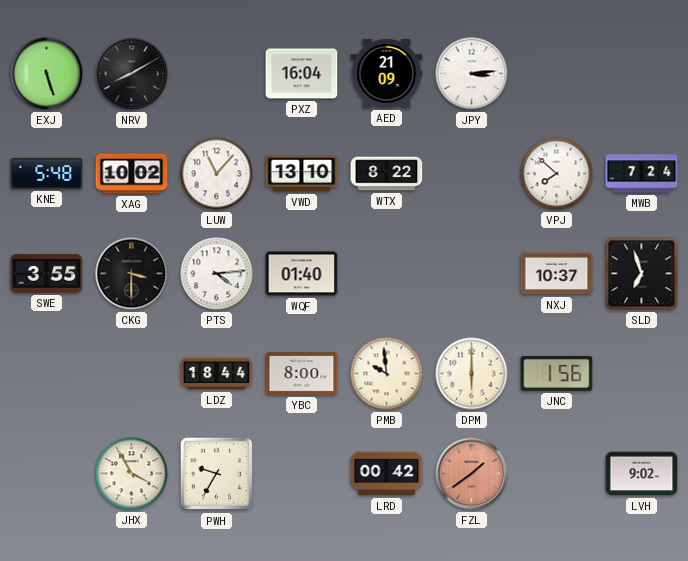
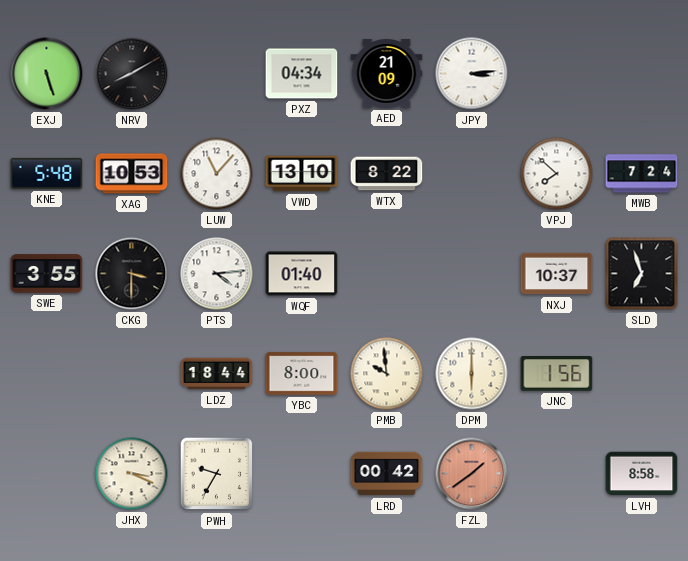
PXZ: 16:04 -> 04:34
XAG: 10:02 -> 10:53
JHX: 3:55 -> 3:19
LVH: 9:02 -> 8:58
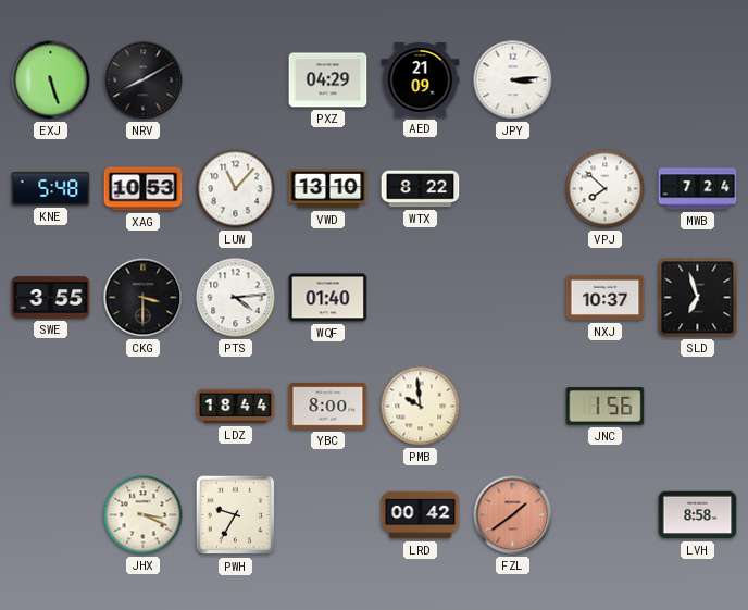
PXZ: 04:34 -> 04:29
DPM: 6:00 -> none
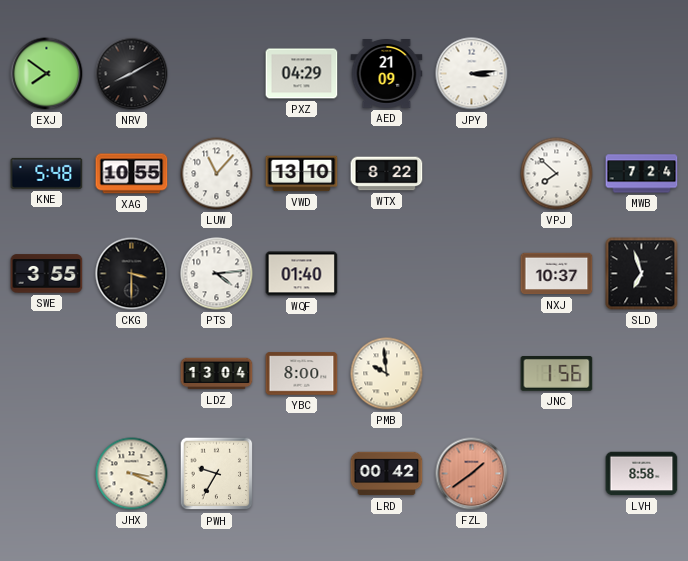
EXJ: 5:27 -> 7:51
XAG: 10:53 -> 10:55
LDZ: 18:44 -> 13:04
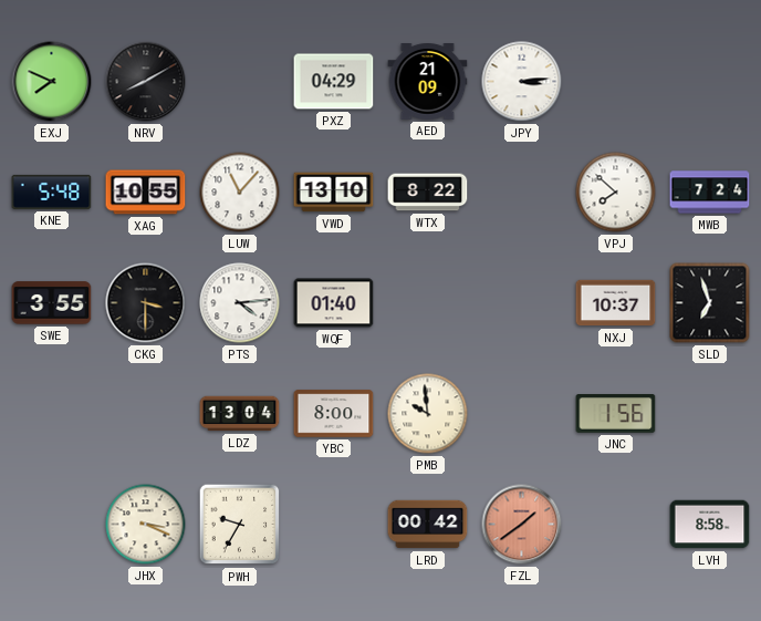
EXJ: 7:51 -> 7:49
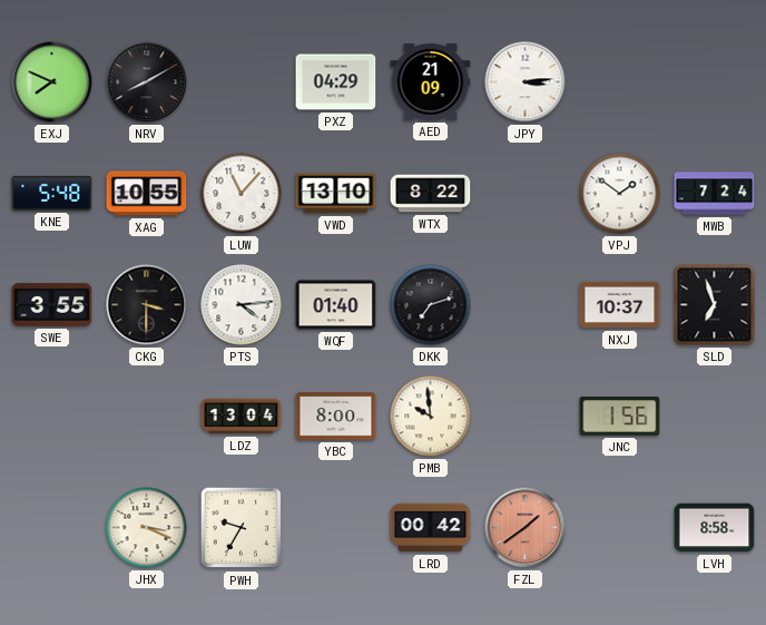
VPJ: 7:52 -> 1:51
DKK: none -> 7:12
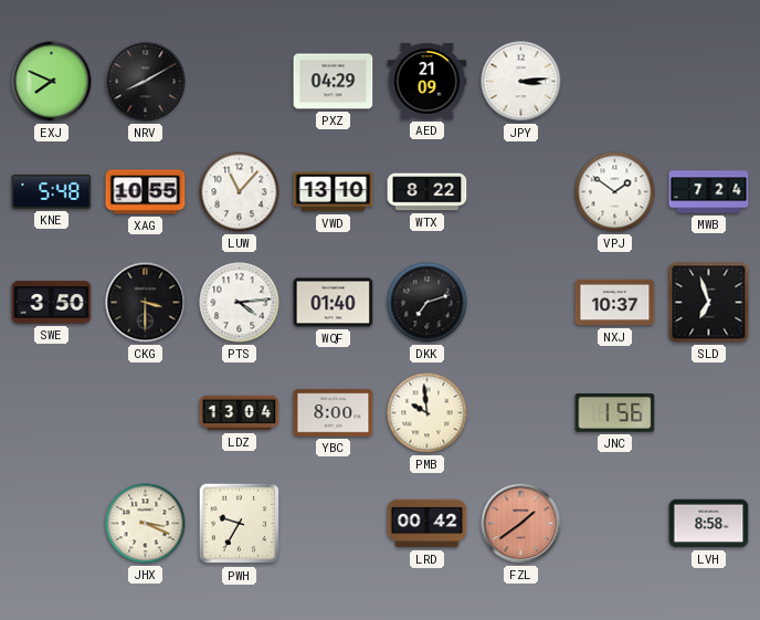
SWE: 3:55 -> 3:50
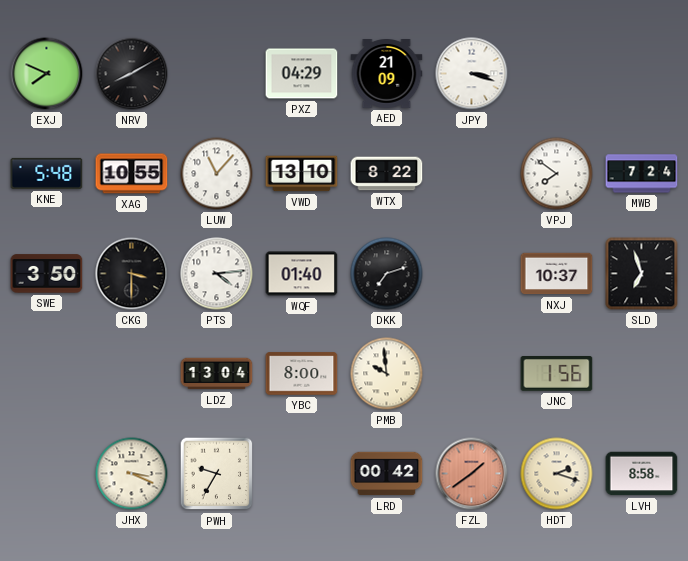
JPY: 3:14 -> 3:18
VPJ: 1:51 -> 7:51
HDT: none -> 2:18
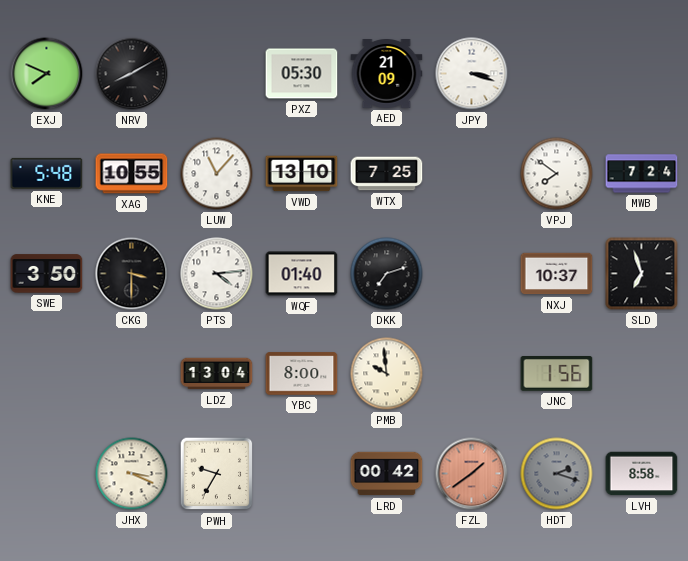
PXZ: 04:29 -> 05:30
WTX: 8:22 -> 7:25
HDT dial: cream -> grey
